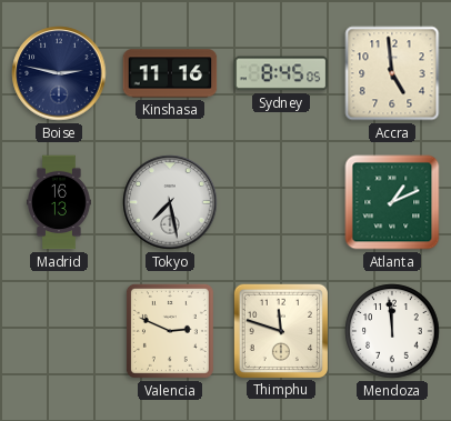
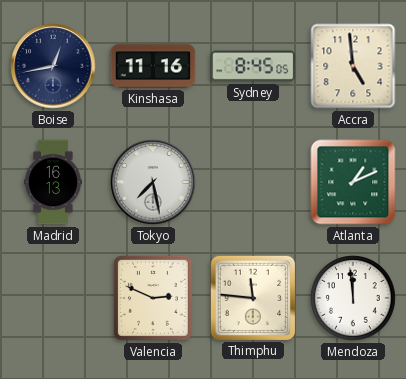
Boise: 2:47 -> 12:43
Thimphu: 11:48 -> 11:46
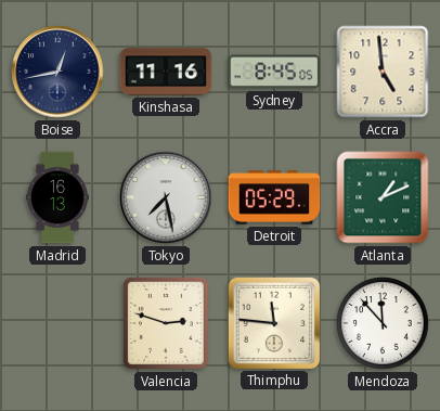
Detroit: none -> 05:29
Valencia: 2:49 -> 2:48
Mendoza: 11:59 -> 11:53
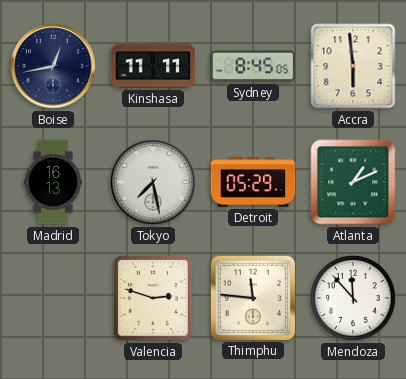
Kinshasa: 11:16 -> 11:11
Accra: 4:59 -> 5:59
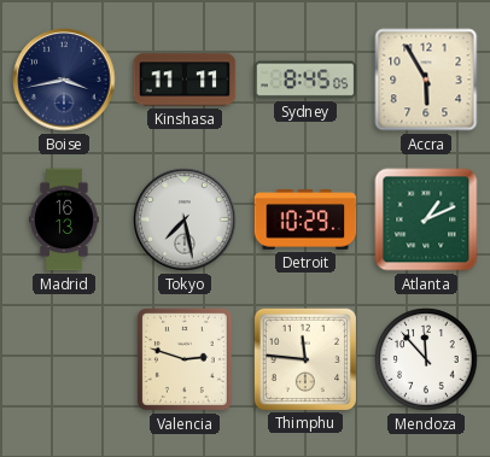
Boise: 12:43 -> 3:43
Accra: 5:59 -> 5:55
Detroit: 05:29 -> 10:29
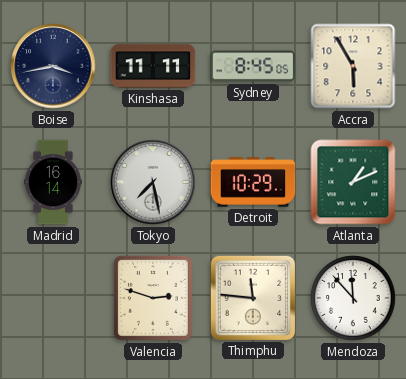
Madrid: 16:13 -> 16:14
